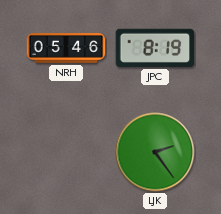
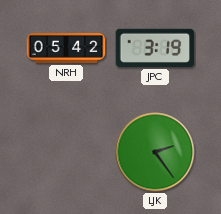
NRH: 05:46 -> 05:42
JPC: 8:19 -> 3:19
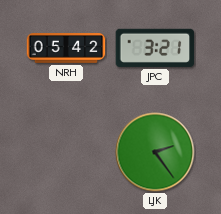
JPC: 3:19 -> 3:21
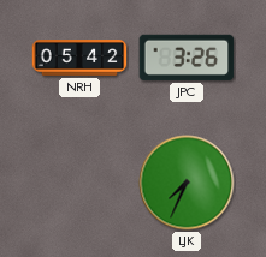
JPC: 3:21 -> 3:26
LJK: 2:24 -> 7:34
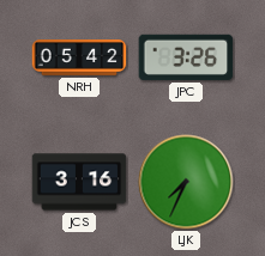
JCS: none -> 3:16
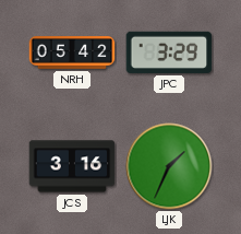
JPC: 3:26 -> 3:29
LJK: 7:34 -> 1:34
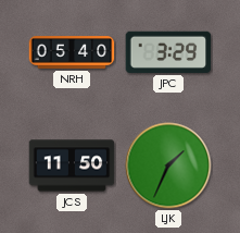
NRH: 05:42 -> 05:40
JCS: 3:16 -> 11:50
